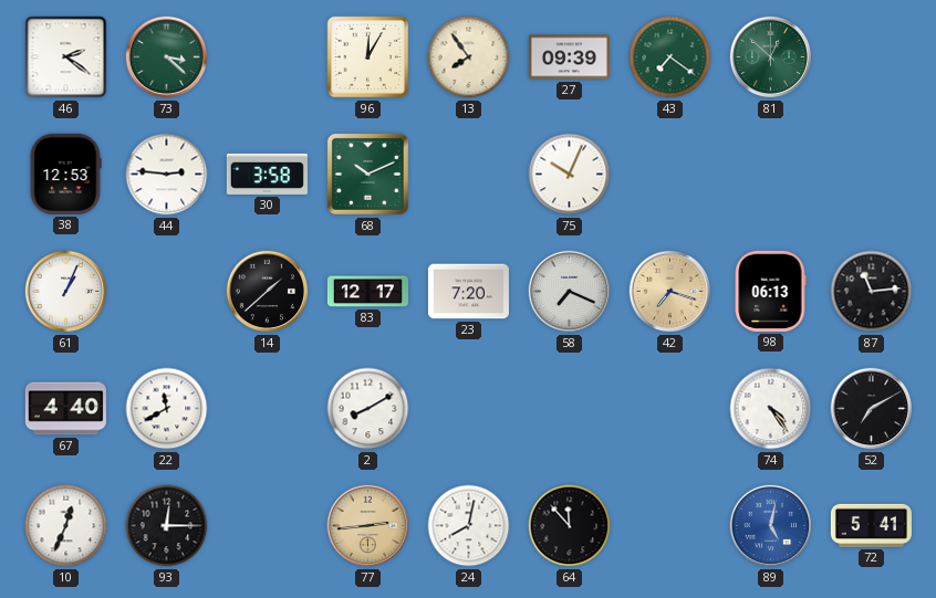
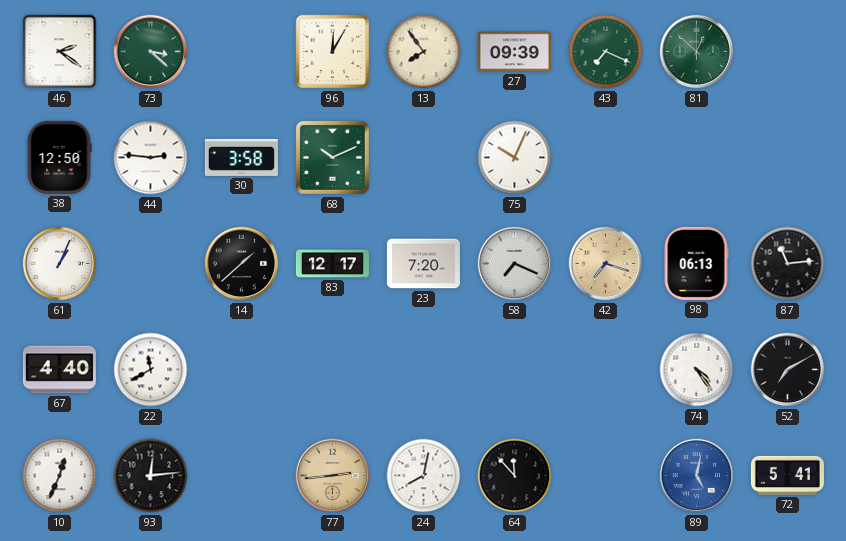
43: 7:21 -> 7:19
38: 12:53 -> 12:50
2: 8:10 -> none
93: 12:15 -> 12:14
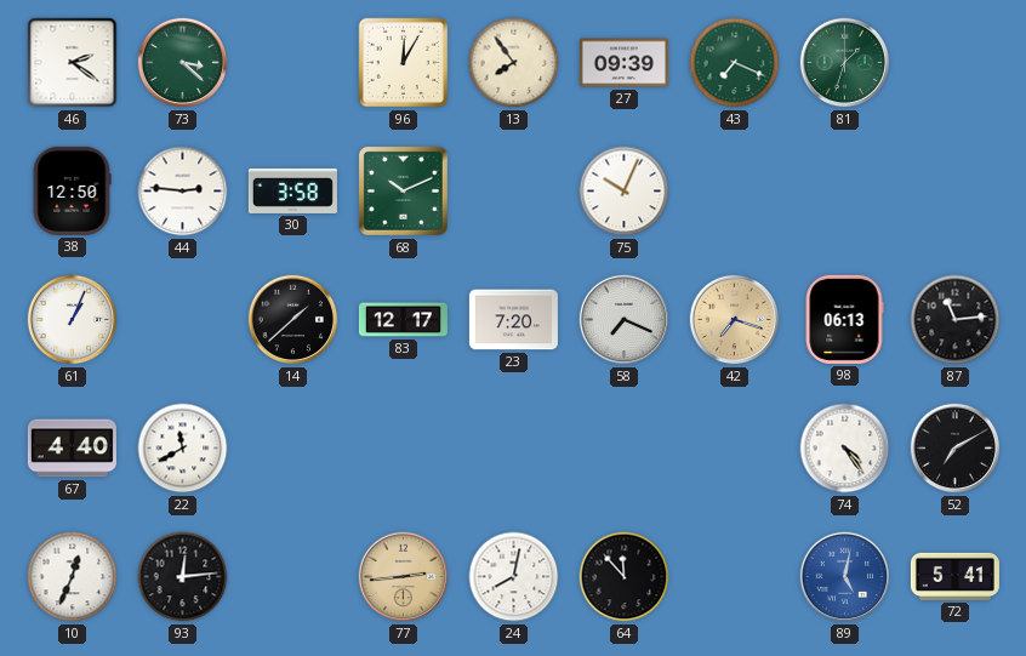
81: 12:52 -> 1:33
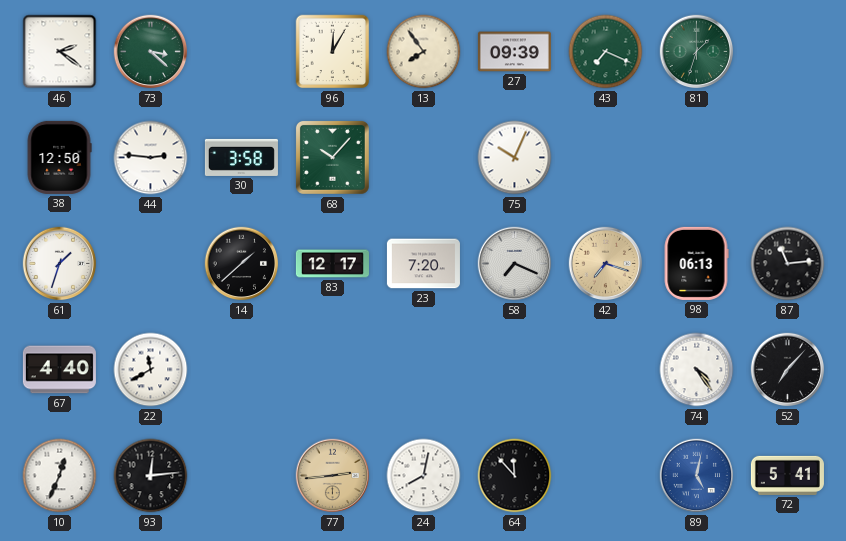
68: 10:11 -> 10:07
61: 1:04 -> 1:33
52: 7:10 -> 7:07
